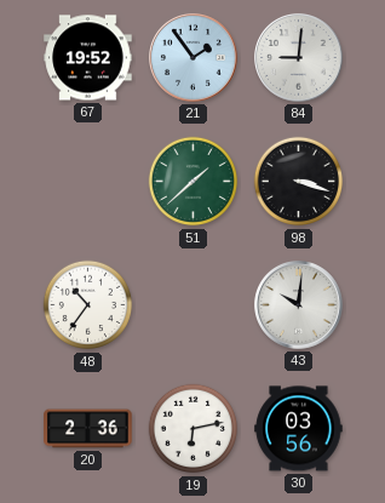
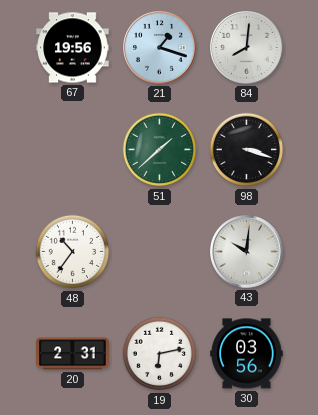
67: 19:52 -> 19:56
21: 1:54 -> 1:18
84: 9:01 -> 8:01
20: 2:36 -> 2:31
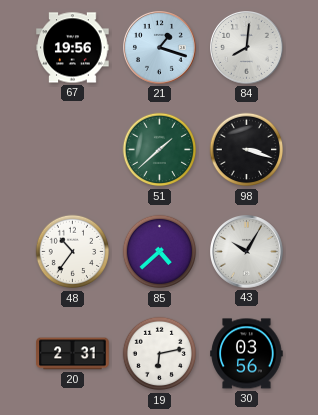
85: none -> 4:38
43: 10:01 -> 10:05
